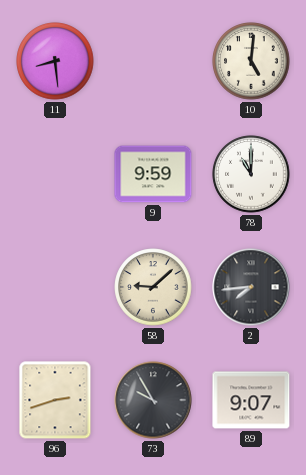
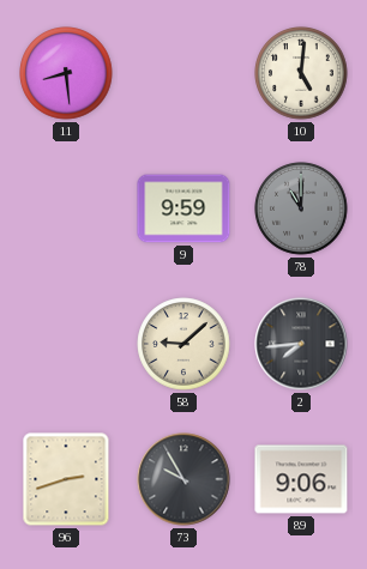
78 dial: white -> grey
89: 9:07 -> 9:06
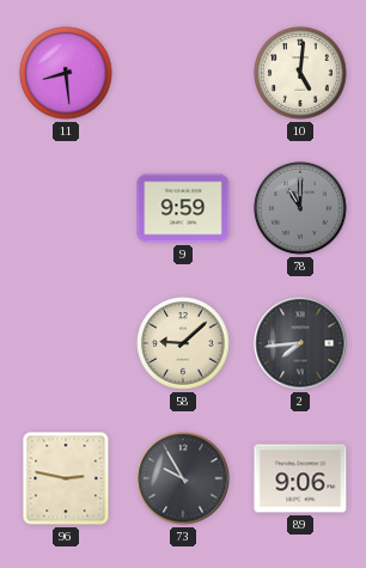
96: 2:42 -> 2:47
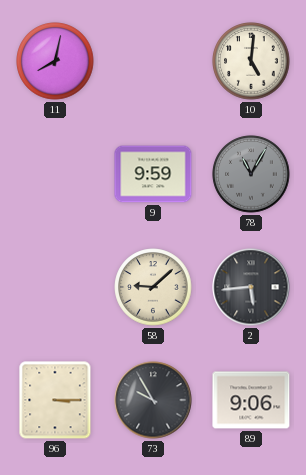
11: 8:29 -> 8:02
78: 11:00 -> 11:05
2: 7:44 -> 5:44
96: 2:47 -> 3:15
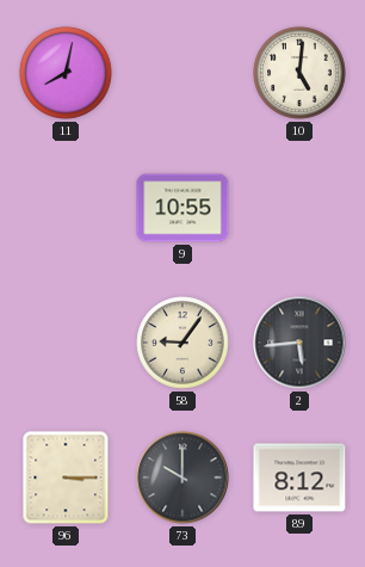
9: 9:59 -> 10:55
78: 11:05 -> none
58: 9:08 -> 9:06
73: 9:55 -> 10:00
89: 9:06 -> 8:12
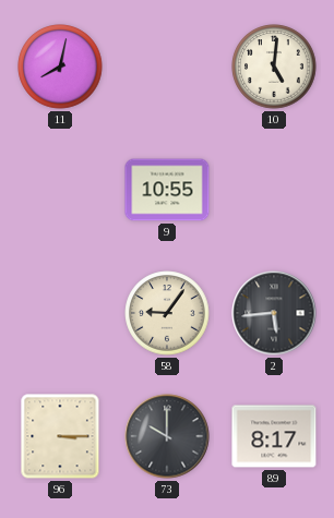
89: 8:12 -> 8:17
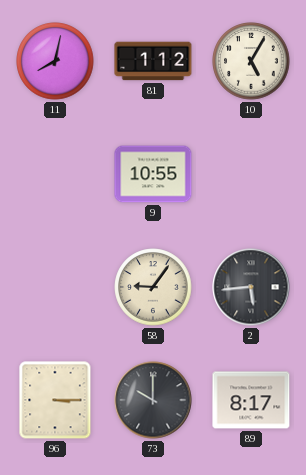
81: none -> 1:12
10: 5:01 -> 5:05
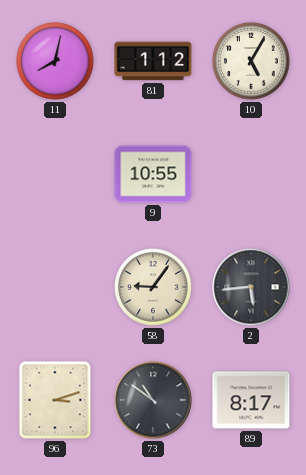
96: 3:15 -> 3:12
73: 10:00 -> 10:51
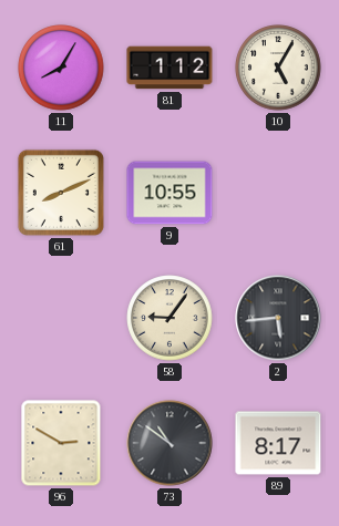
11: 8:02 -> 8:05
61: none -> 8:11
96: 3:12 -> 2:50
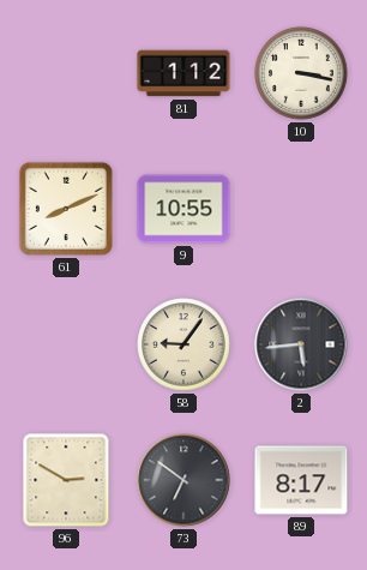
11: 8:05 -> none
10: 5:05 -> 3:17
73: 10:51 -> 6:51
